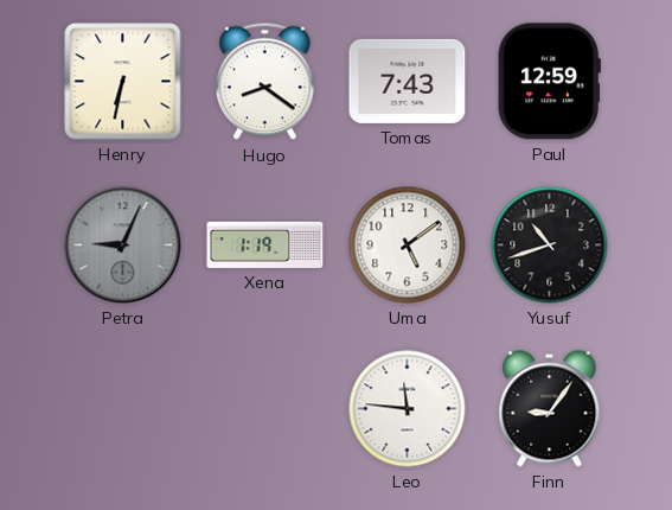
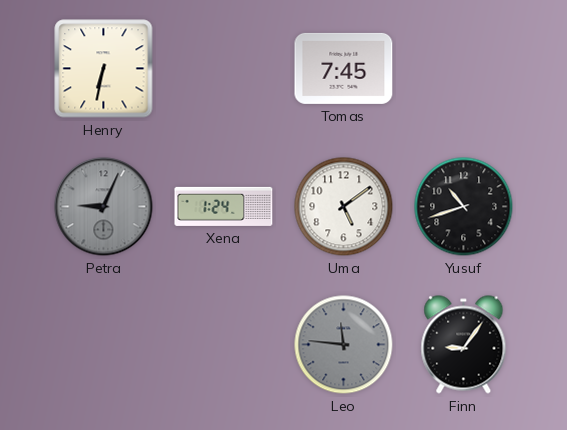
Hugo: 8:21 -> none
Tomas: 7:43 -> 7:45
Paul: 12:59 -> none
Xena: 1:19 -> 1:24
Leo dial: white -> grey
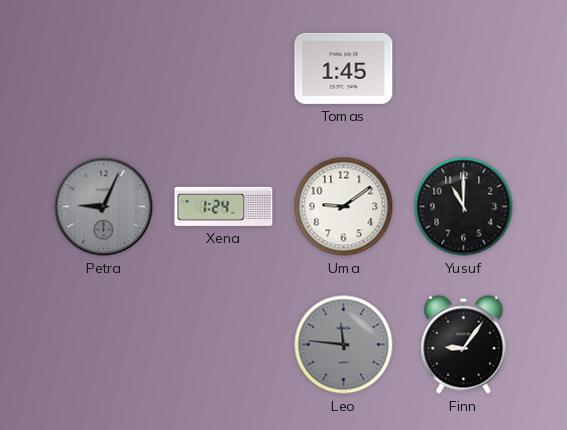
Henry: 6:32 -> none
Tomas: 7:45 -> 1:45
Uma: 5:09 -> 9:09
Yusuf: 10:42 -> 11:00
